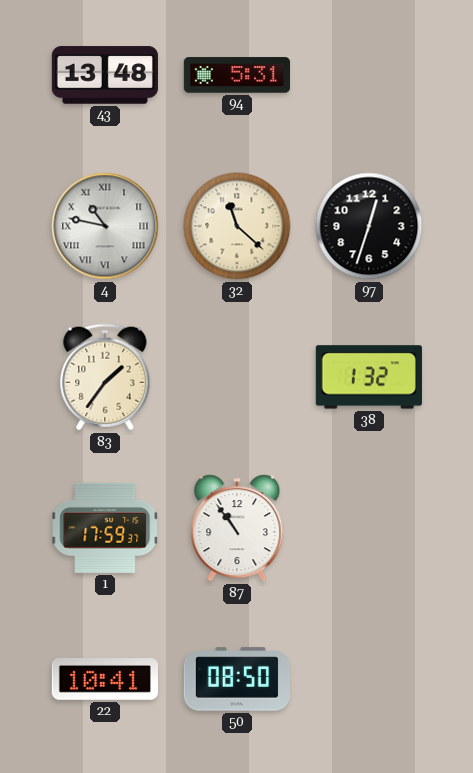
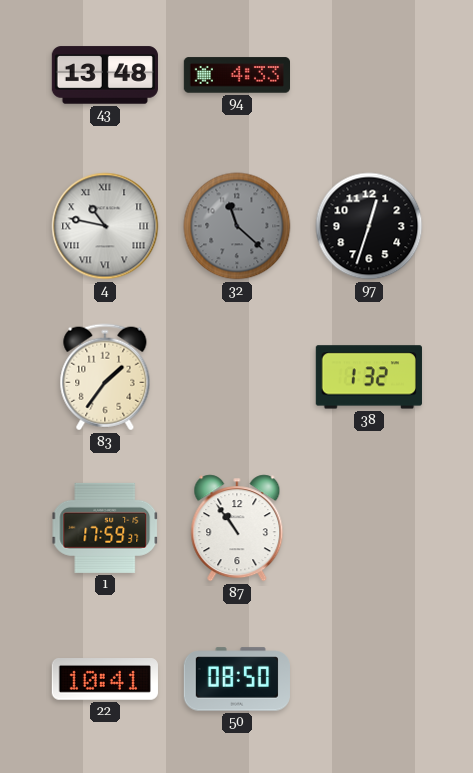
94: 5:31 -> 4:33
32 dial: cream -> grey
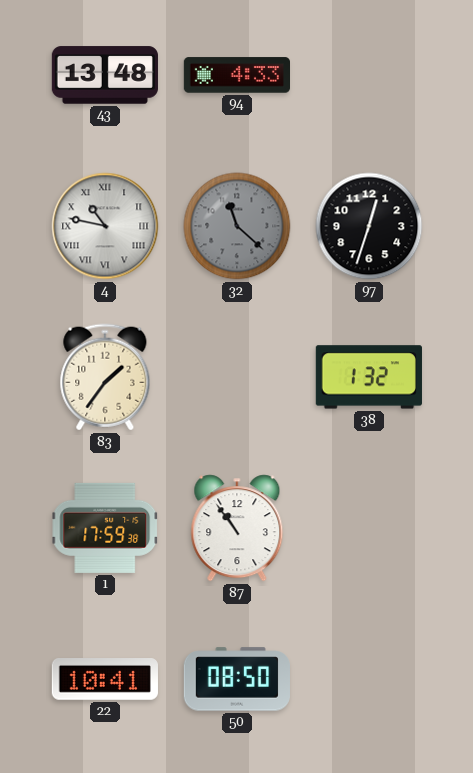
1: 17:59:37 -> 17:59:38
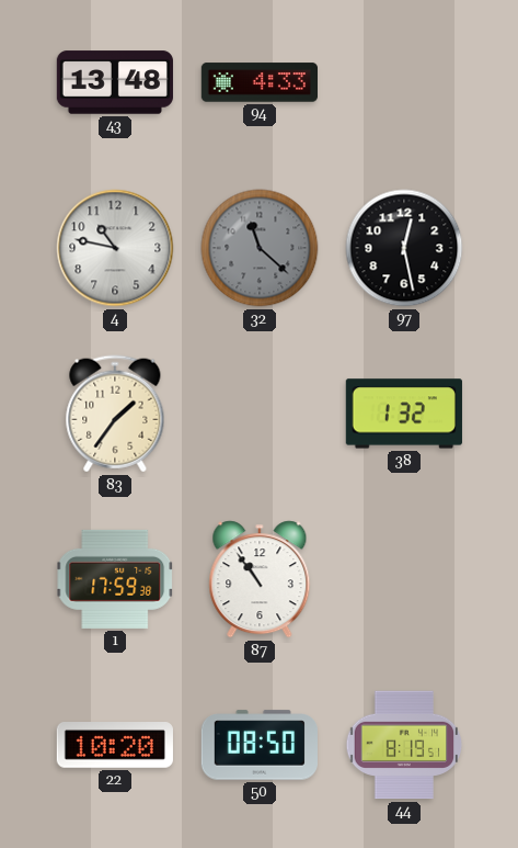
4 numerals: Roman -> Arabic
97: 12:33 -> 12:28
22: 10:41 -> 10:20
44: none -> 8:19
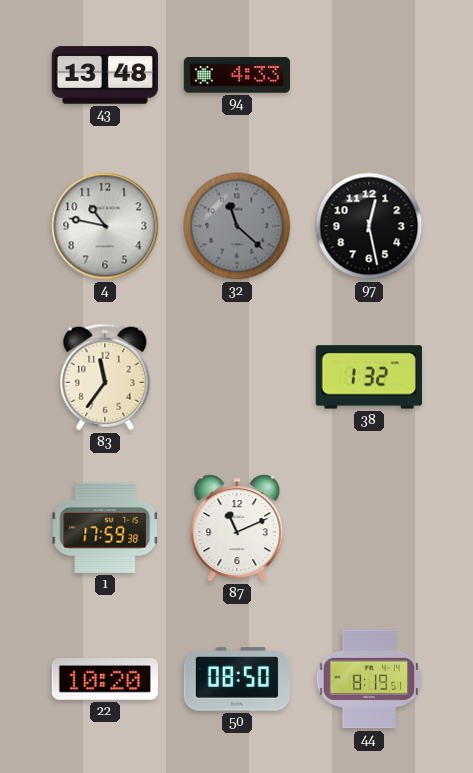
83: 1:36 -> 11:36
87: 10:54 -> 11:11
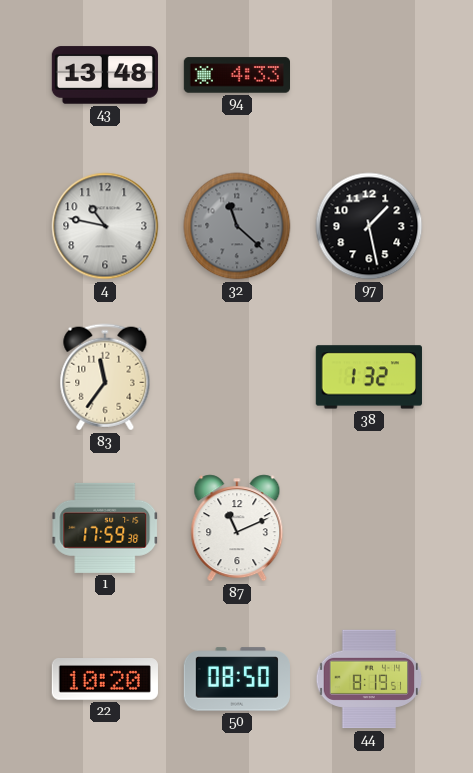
97: 12:28 -> 1:28
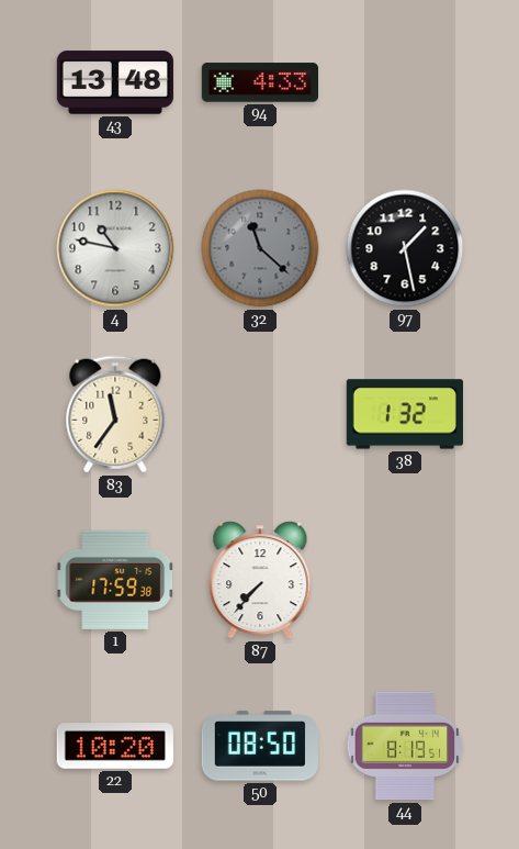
87: 11:11 -> 7:37
